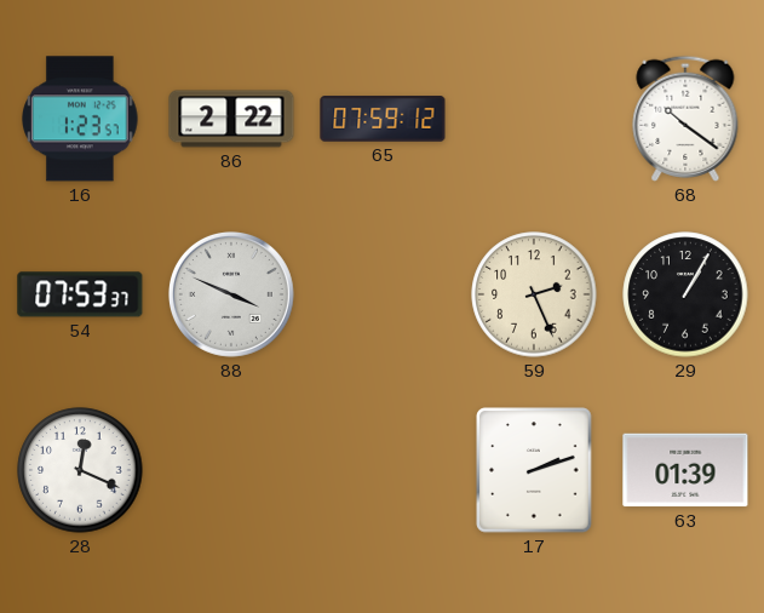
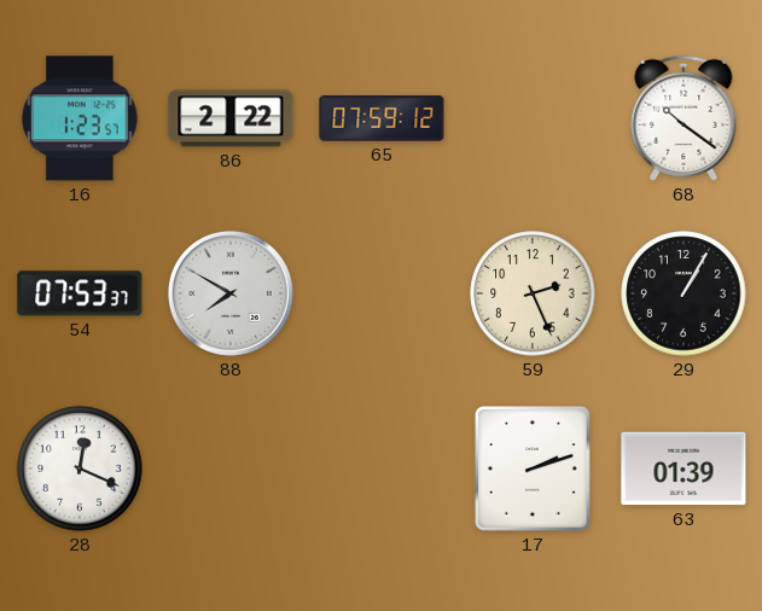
88: 3:49 -> 7:50
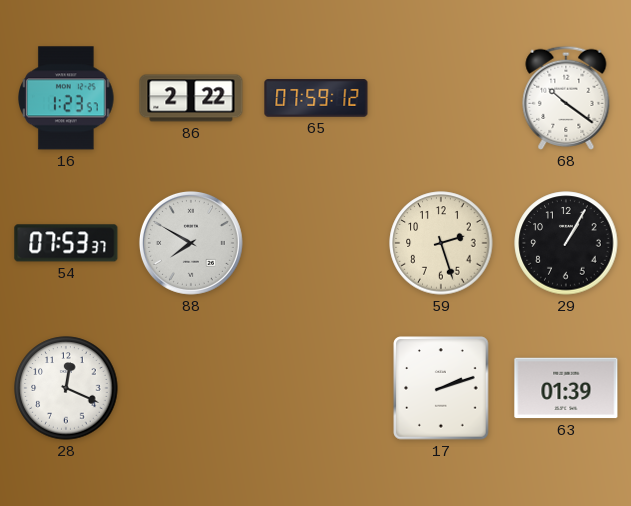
59: 2:26 -> 2:27
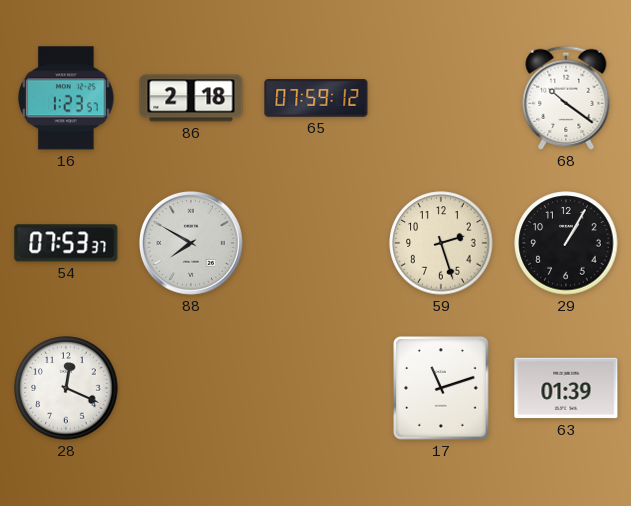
86: 2:22 -> 2:18
17: 2:12 -> 11:12
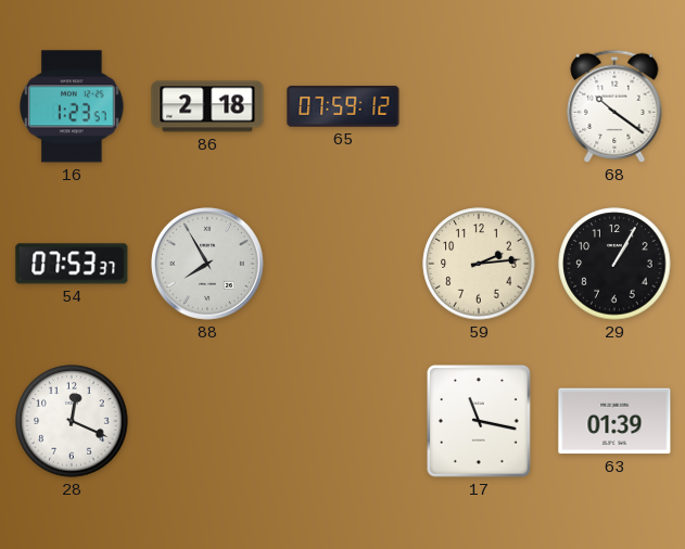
88: 7:50 -> 7:55
59: 2:27 -> 2:14
17: 11:12 -> 11:17
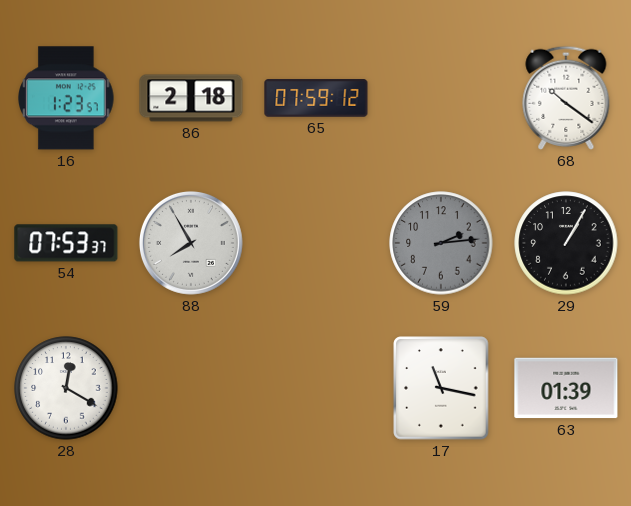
59 dial: cream -> grey
28: 12:19 -> 12:20
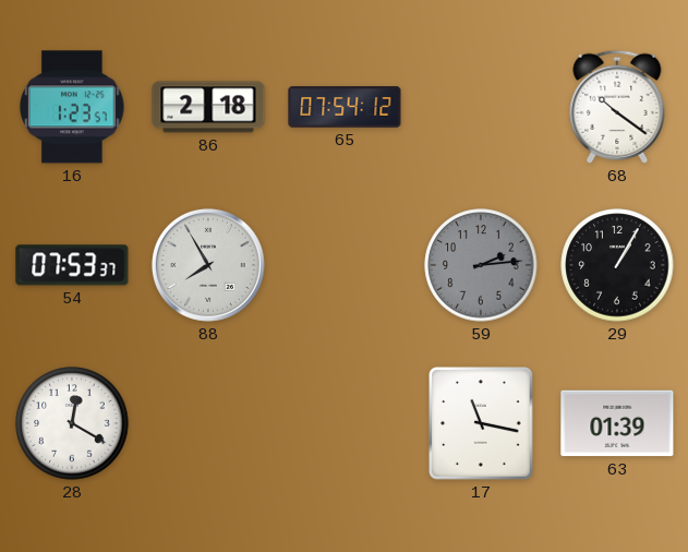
65: 07:59 -> 07:54
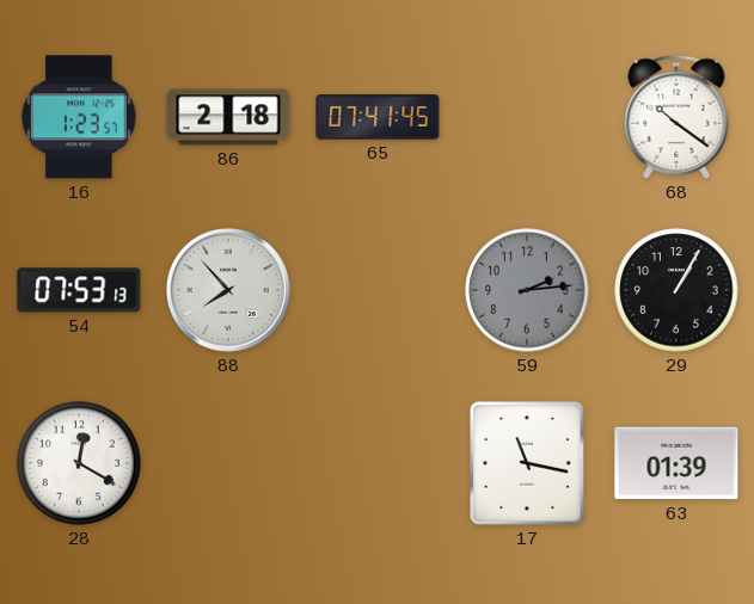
65: 07:54 -> 07:41
54: 07:53:37 -> 07:53:13
88: 7:55 -> 7:53
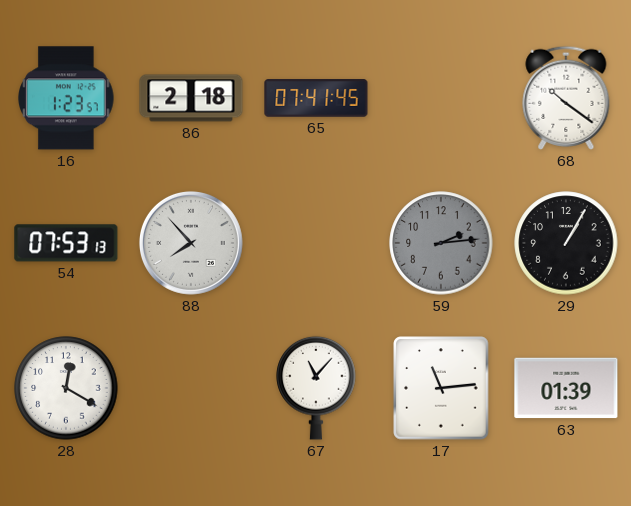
67: none -> 11:07
17: 11:17 -> 11:14
